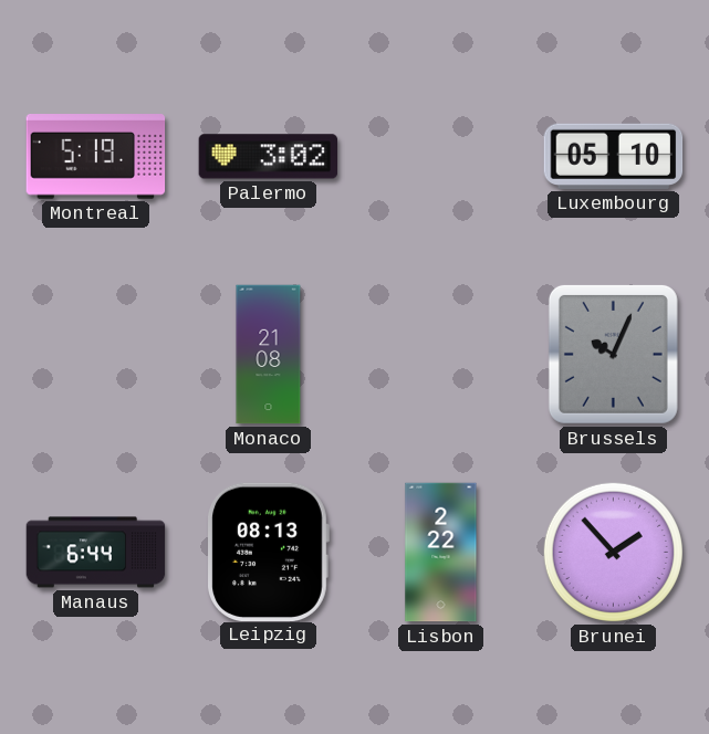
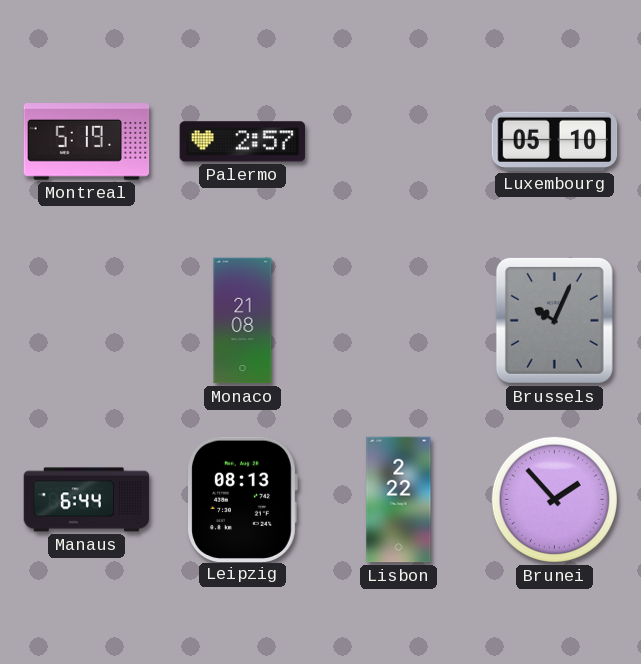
Palermo: 3:02 -> 2:57
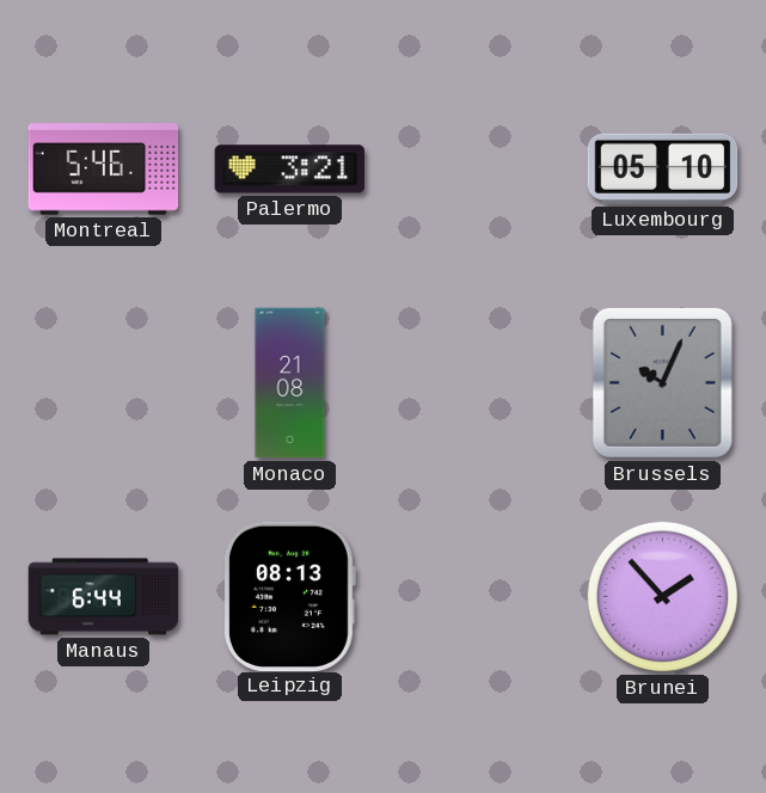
Montreal: 5:19 -> 5:46
Palermo: 2:57 -> 3:21
Lisbon: 2:22 -> none
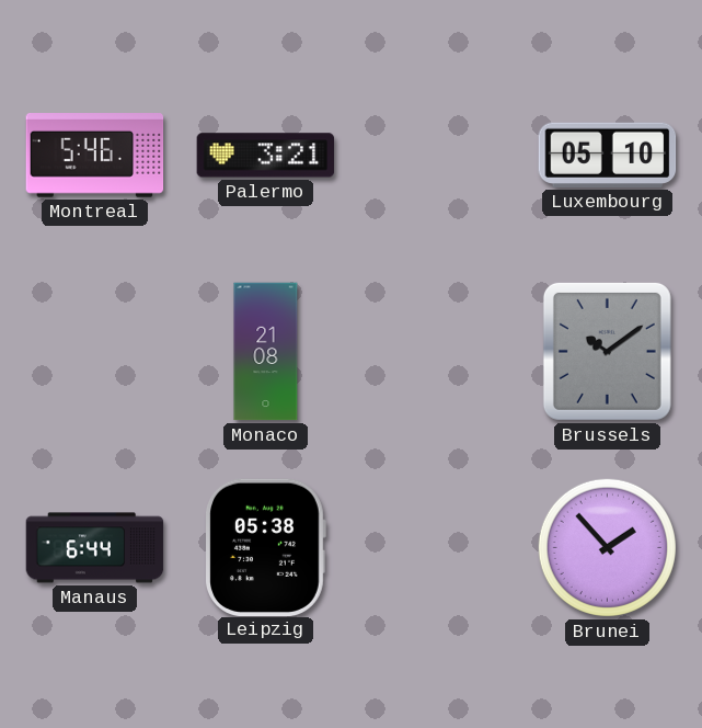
Brussels: 10:04 -> 10:09
Leipzig: 08:13 -> 05:38
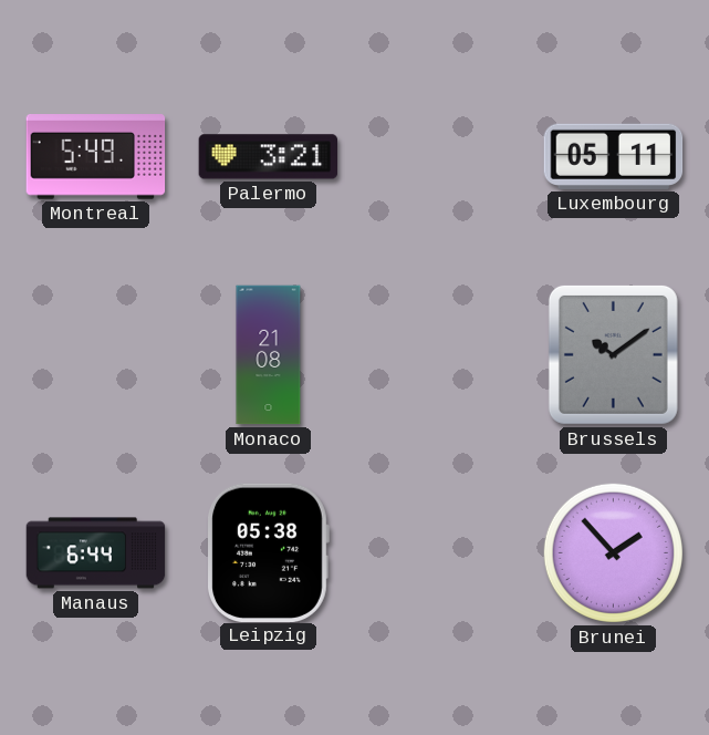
Montreal: 5:46 -> 5:49
Luxembourg: 05:10 -> 05:11
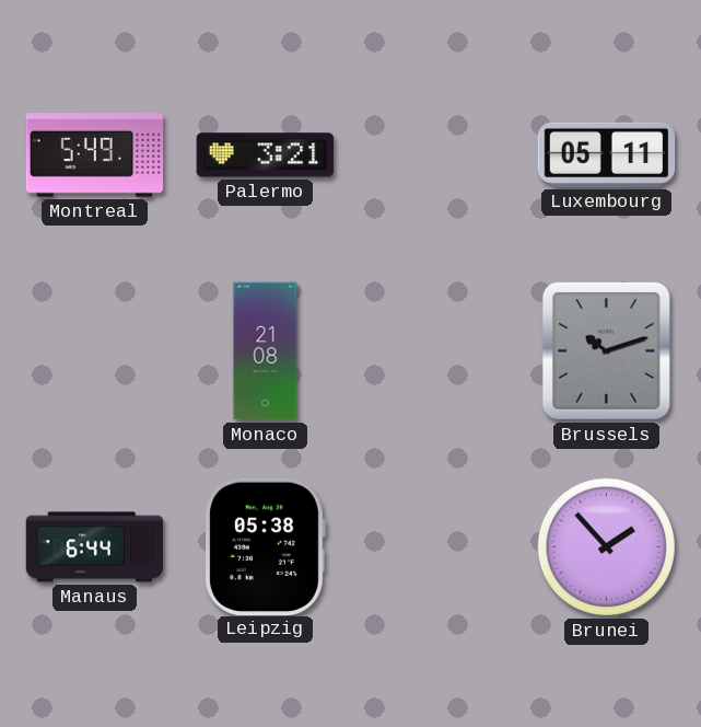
Brussels: 10:09 -> 10:12
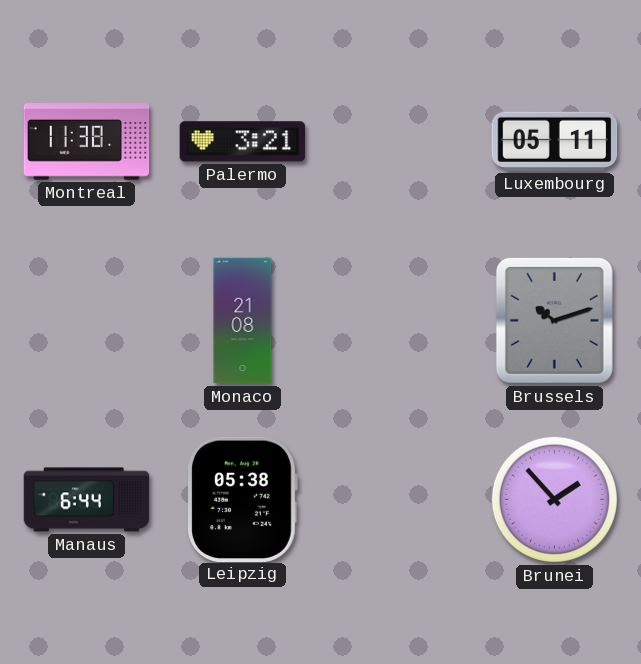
Montreal: 5:49 -> 11:38
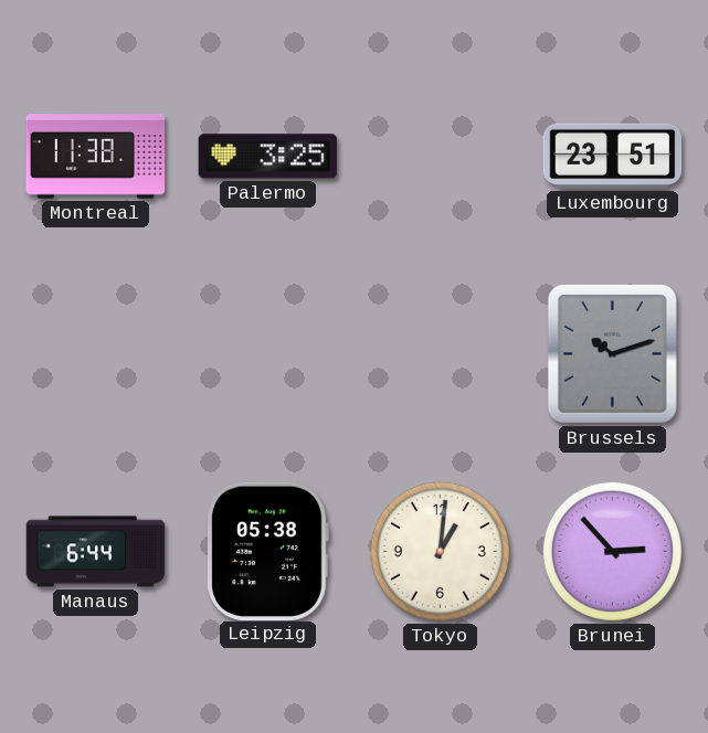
Palermo: 3:21 -> 3:25
Luxembourg: 05:11 -> 23:51
Monaco: 21:08 -> none
Tokyo: none -> 1:01
Brunei: 1:53 -> 2:53
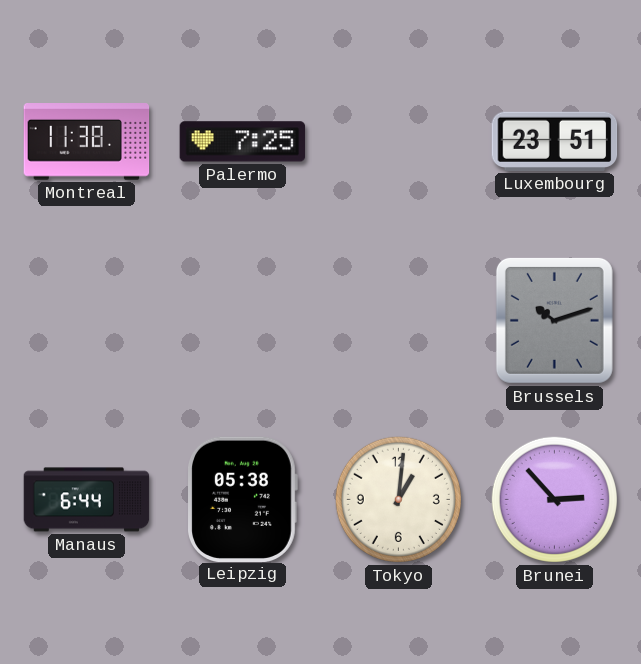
Palermo: 3:25 -> 7:25
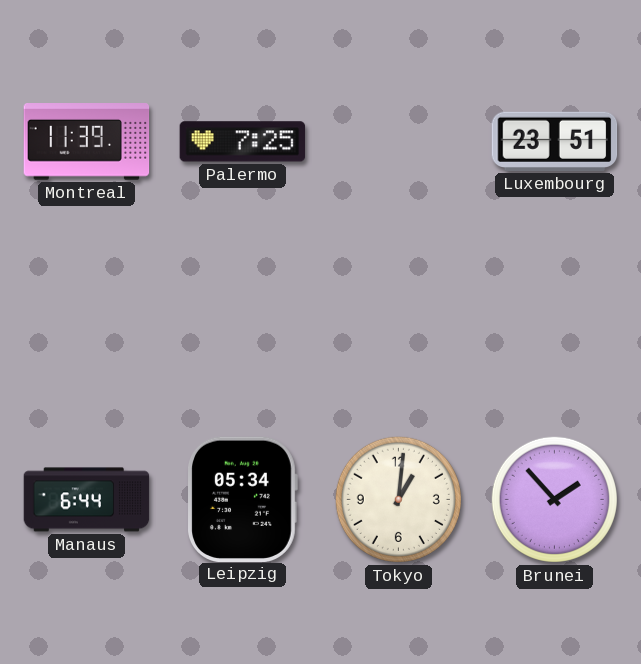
Montreal: 11:38 -> 11:39
Brussels: 10:12 -> none
Leipzig: 05:38 -> 05:34
Brunei: 2:53 -> 1:53
